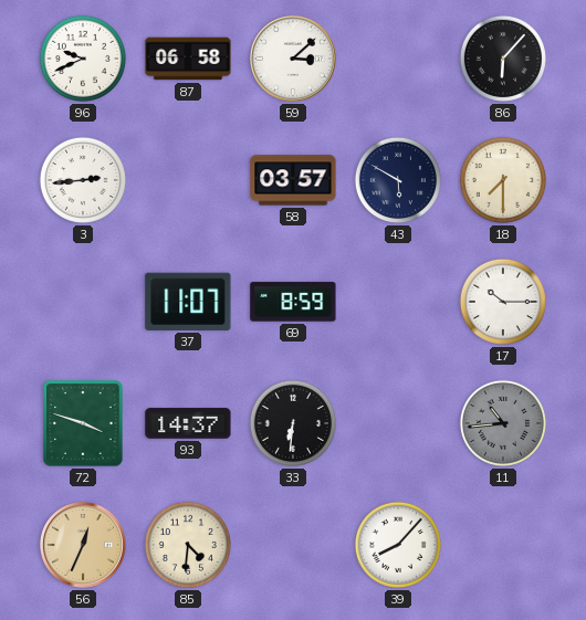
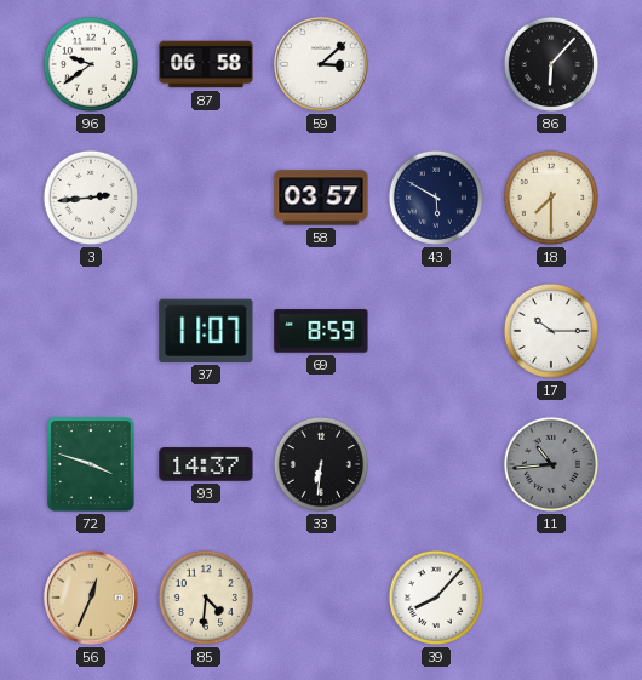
96: 9:41 -> 9:39
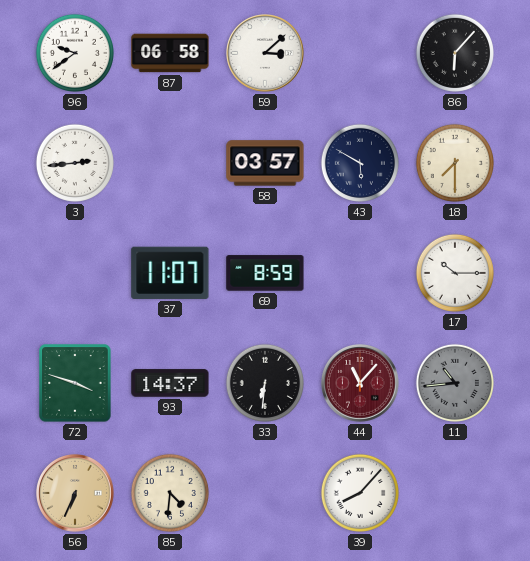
44: none -> 11:07
56: 12:34 -> 6:34
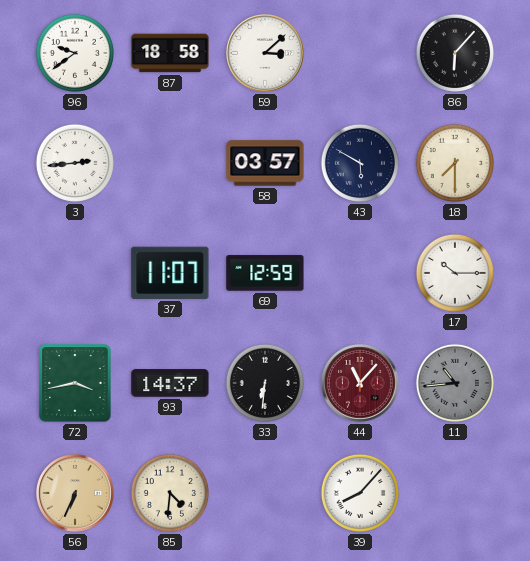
87: 06:58 -> 18:58
69: 8:59 -> 12:59
72: 3:48 -> 3:43
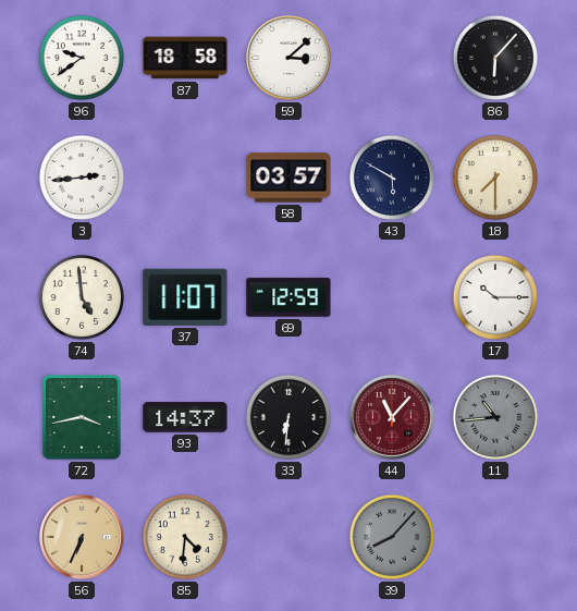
74: none -> 4:59
39 dial: white -> grey
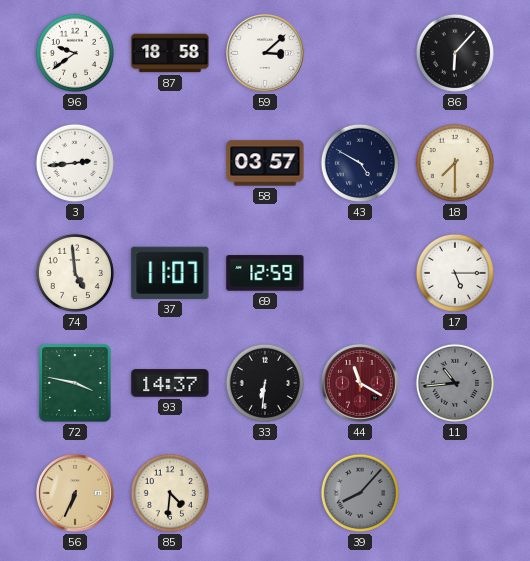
43: 5:50 -> 4:50
17: 10:15 -> 5:15
72: 3:43 -> 3:47
44: 11:07 -> 11:20
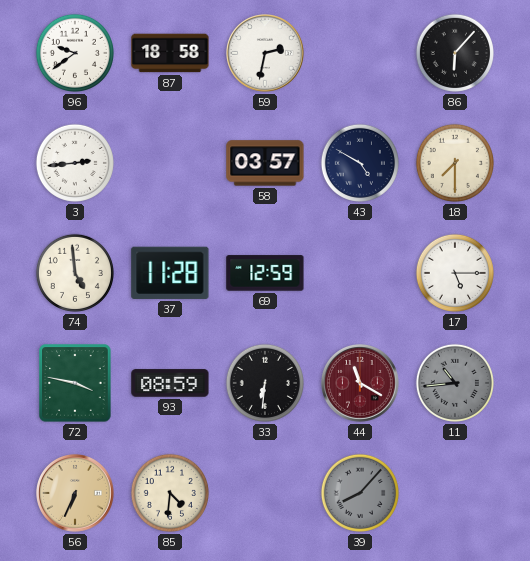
59: 3:08 -> 2:32
37: 11:07 -> 11:28
93: 14:37 -> 08:59
